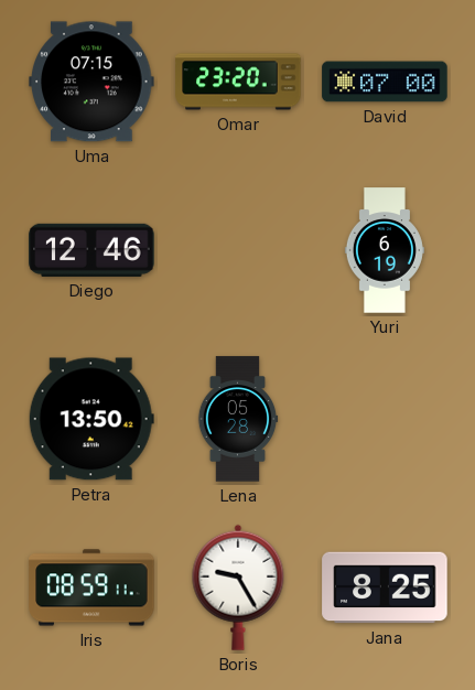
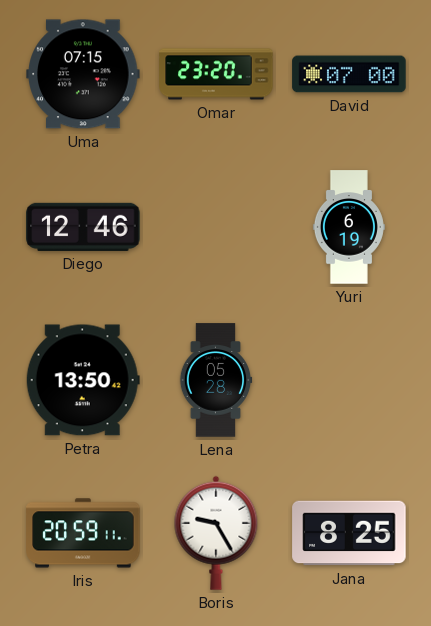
Iris: 08:59 -> 20:59
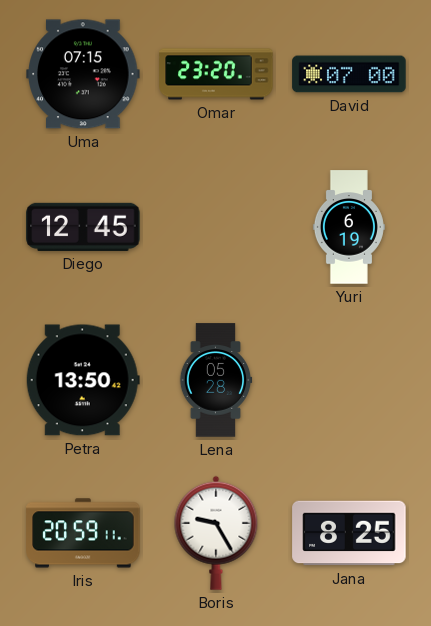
Diego: 12:46 -> 12:45
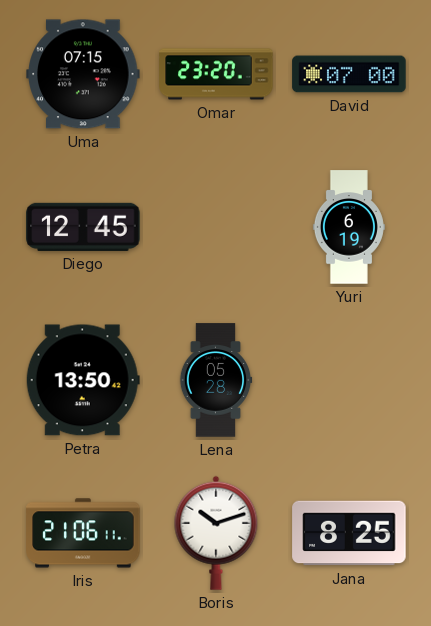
Iris: 20:59 -> 21:06
Boris: 9:25 -> 10:12
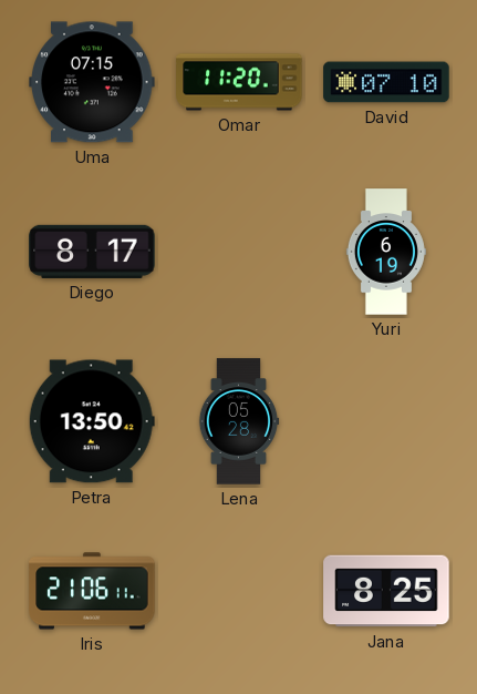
Omar: 23:20 -> 11:20
David: 07:00 -> 07:10
Diego: 12:45 -> 8:17
Boris: 10:12 -> none
